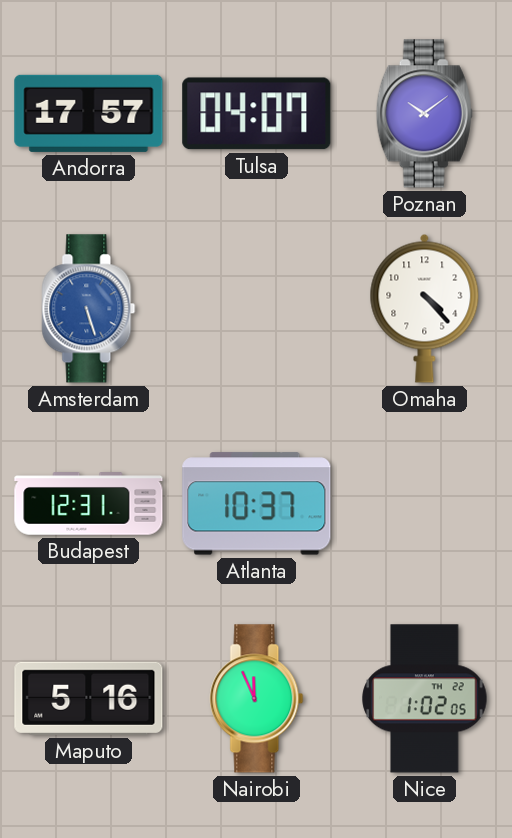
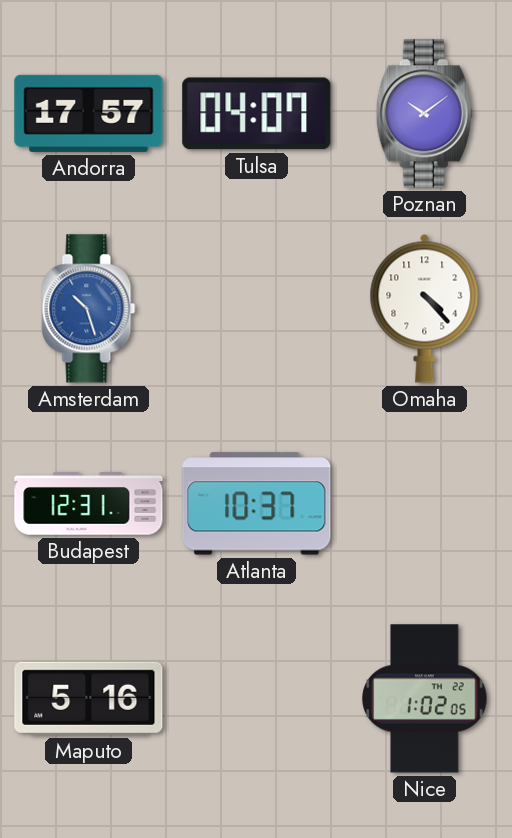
Amsterdam: 5:27 -> 10:27
Nairobi: 11:56 -> none
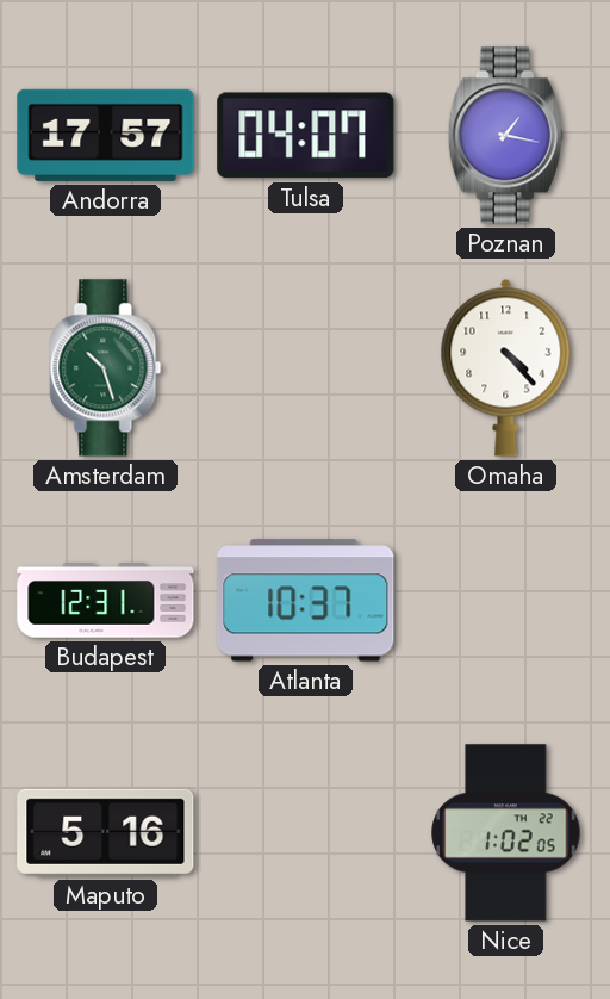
Poznan: 10:09 -> 1:17
Amsterdam dial: blue -> green
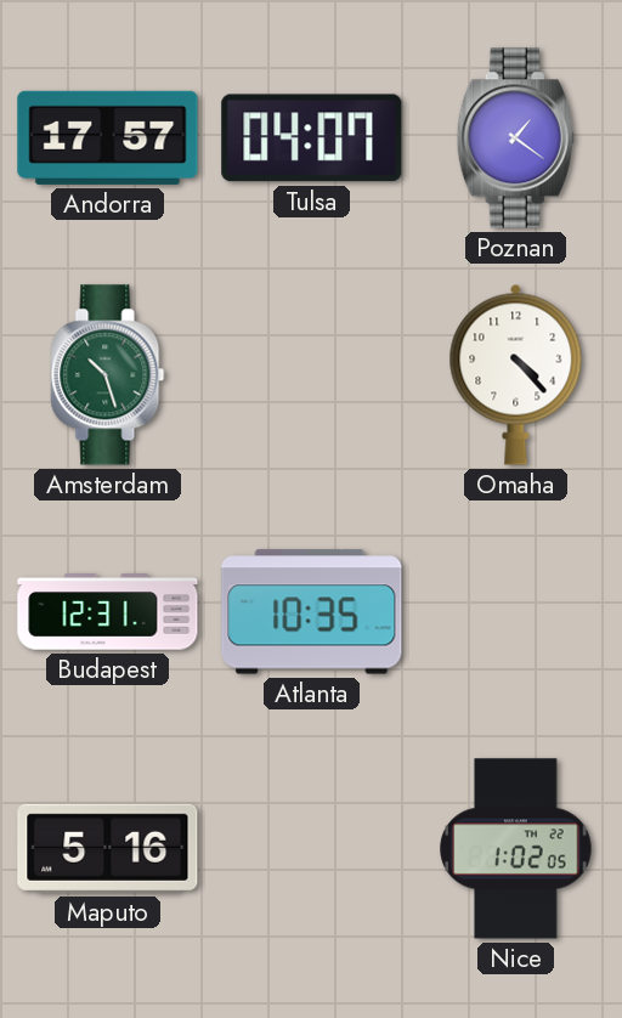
Poznan: 1:17 -> 1:21
Atlanta: 10:37 -> 10:35
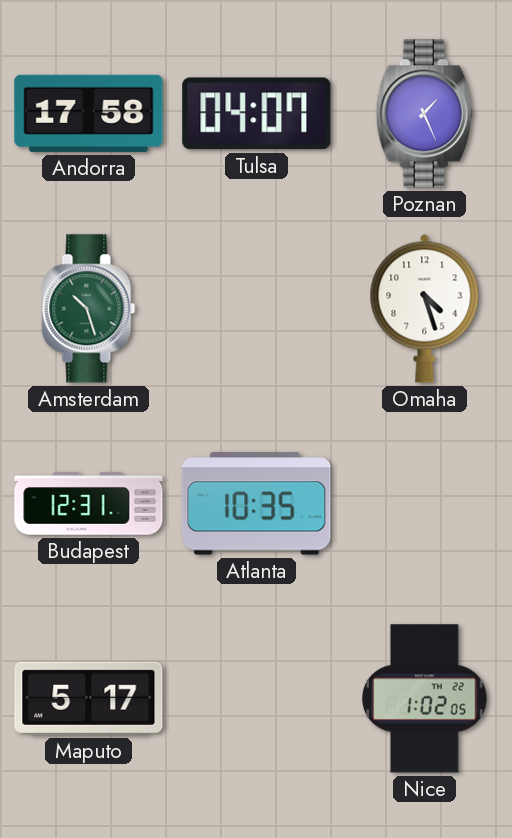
Andorra: 17:57 -> 17:58
Poznan: 1:21 -> 1:26
Omaha: 4:23 -> 4:27
Maputo: 5:16 -> 5:17
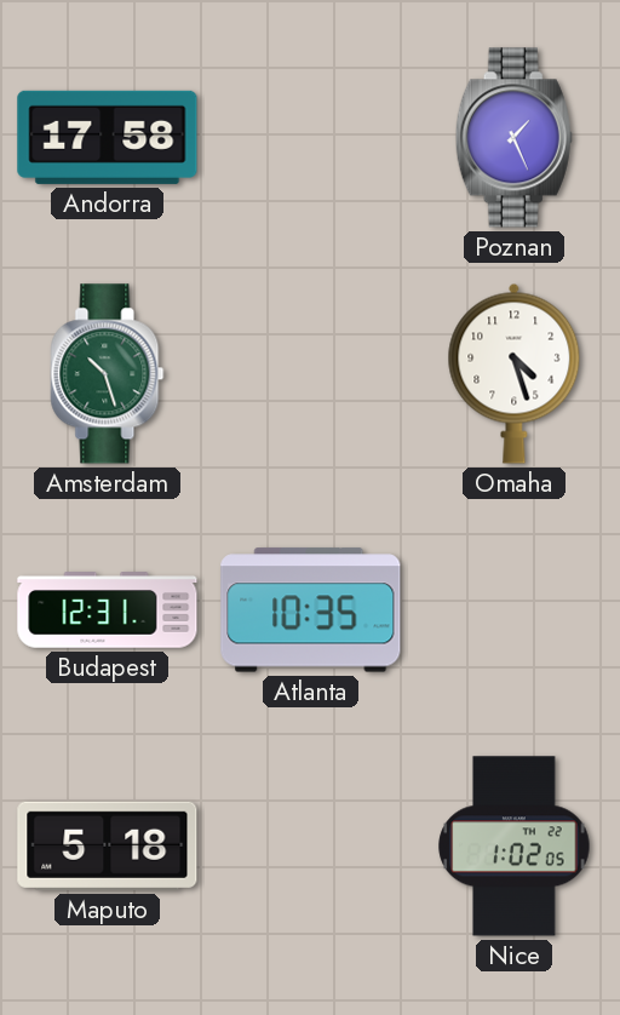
Tulsa: 04:07 -> none
Maputo: 5:17 -> 5:18
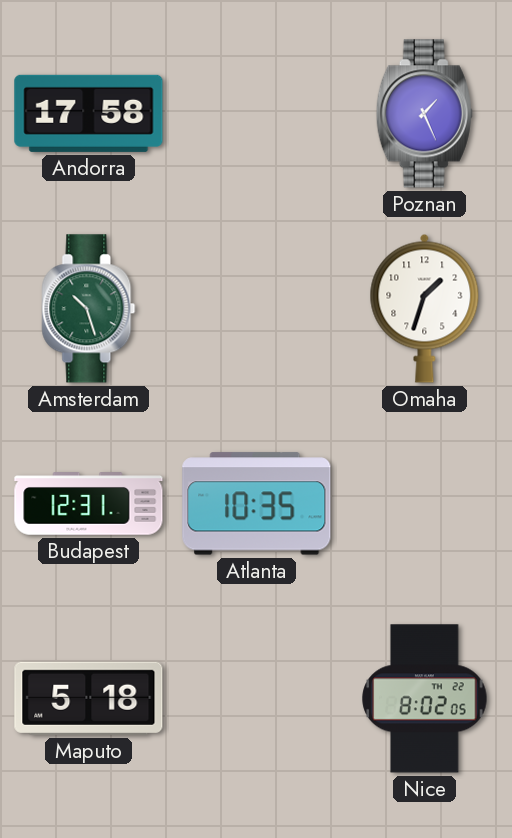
Omaha: 4:27 -> 1:33
Nice: 1:02 -> 8:02
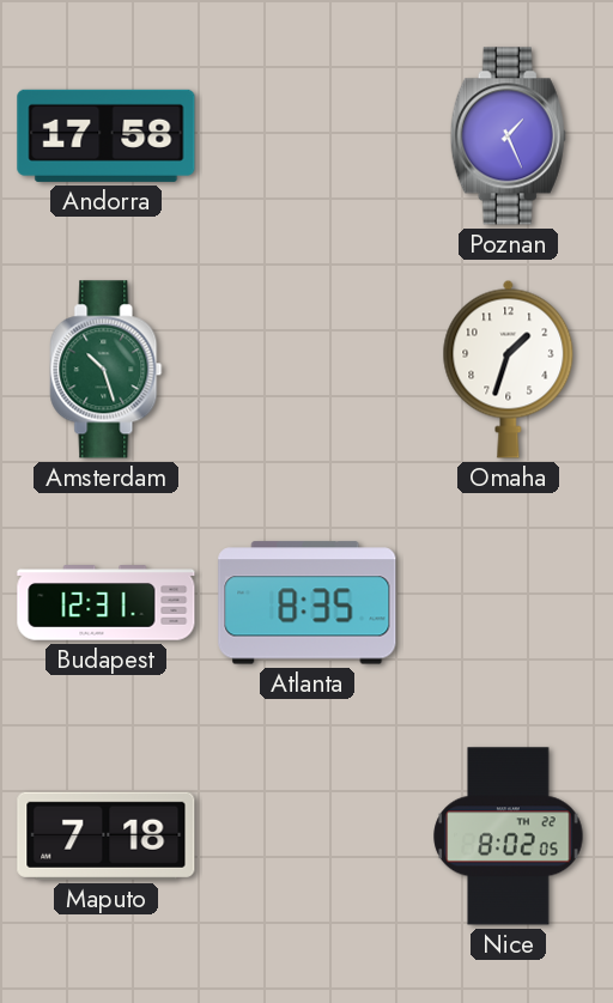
Atlanta: 10:35 -> 8:35
Maputo: 5:18 -> 7:18
